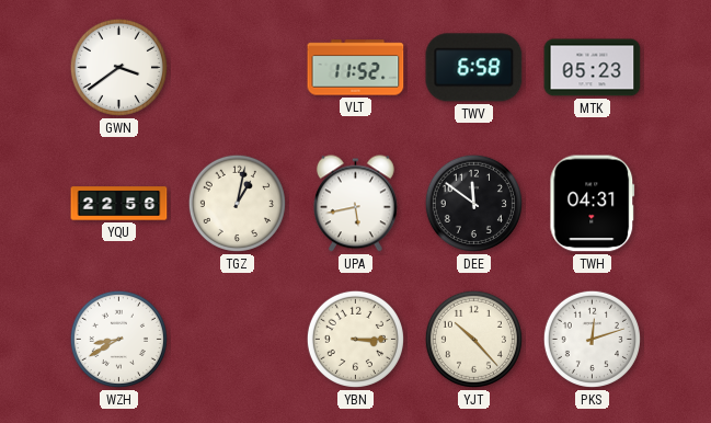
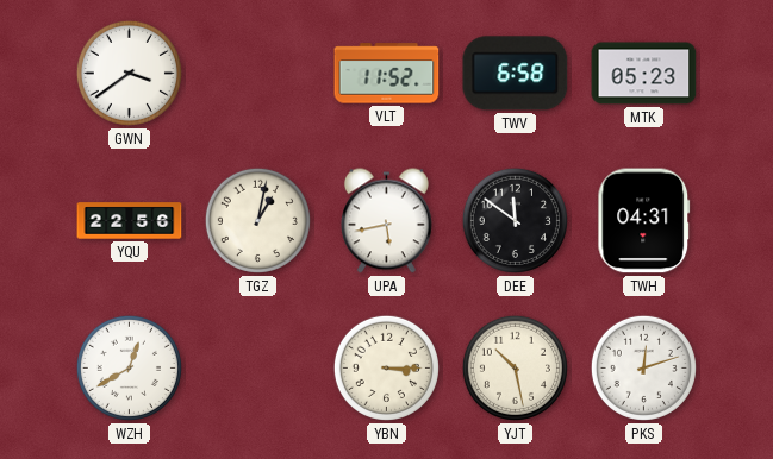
WZH: 8:40 -> 12:40
YJT: 10:23 -> 10:28
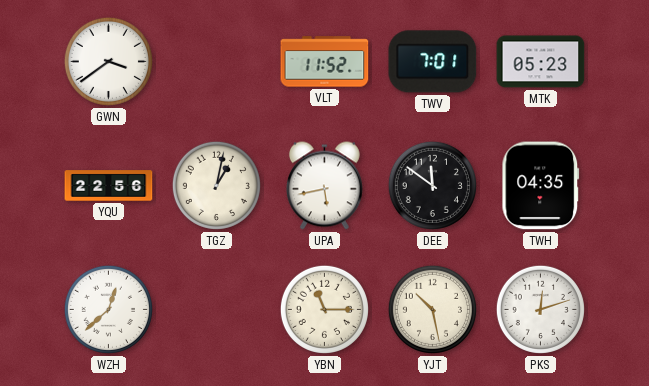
TWV: 6:58 -> 7:01
TWH: 04:31 -> 04:35
WZH: 12:40 -> 12:38
YBN: 3:15 -> 11:15
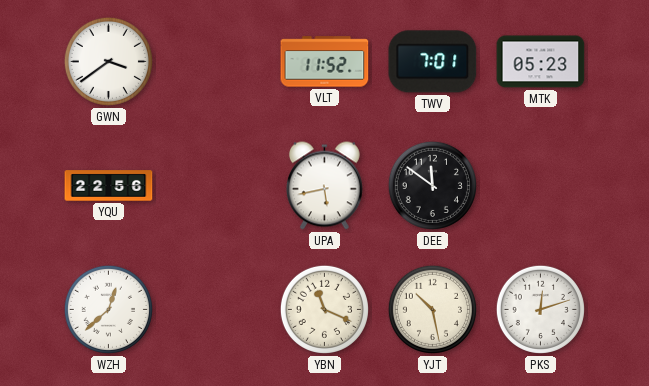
TGZ: 1:02 -> none
TWH: 04:35 -> none
YBN: 11:15 -> 11:19
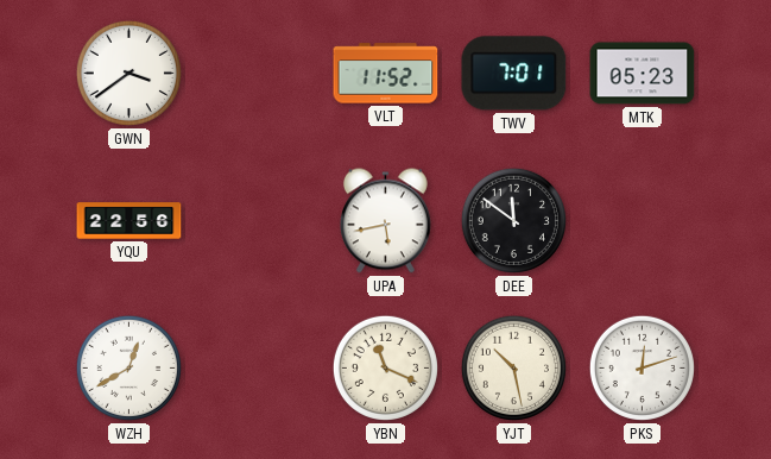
WZH: 12:38 -> 12:40
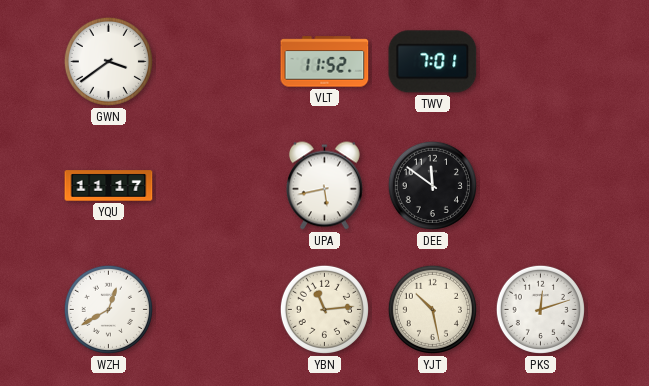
MTK: 05:23 -> none
YQU: 22:56 -> 11:17
YBN: 11:19 -> 11:14
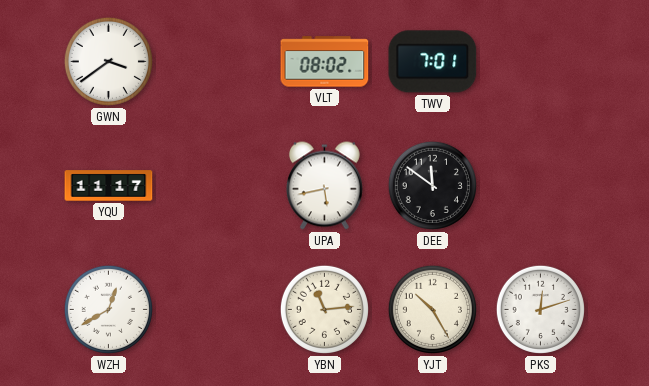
VLT: 11:52 -> 08:02
YJT: 10:28 -> 10:25
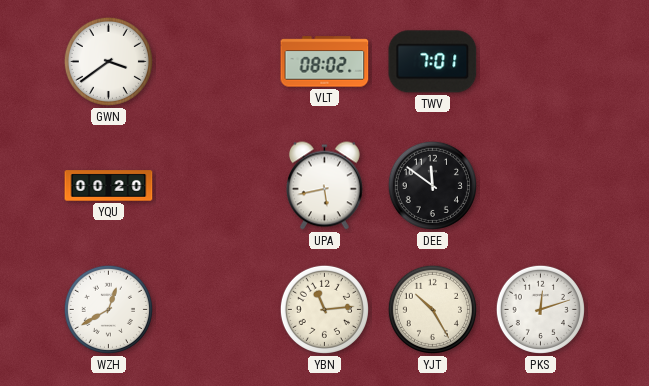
YQU: 11:17 -> 00:20
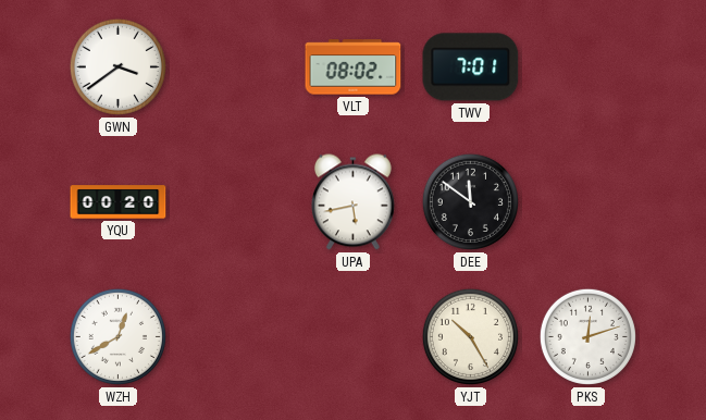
YBN: 11:14 -> none
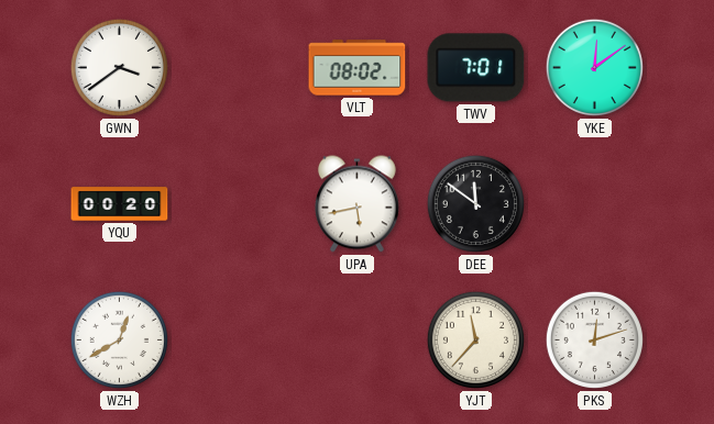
YKE: none -> 12:09
YJT: 10:25 -> 11:37
